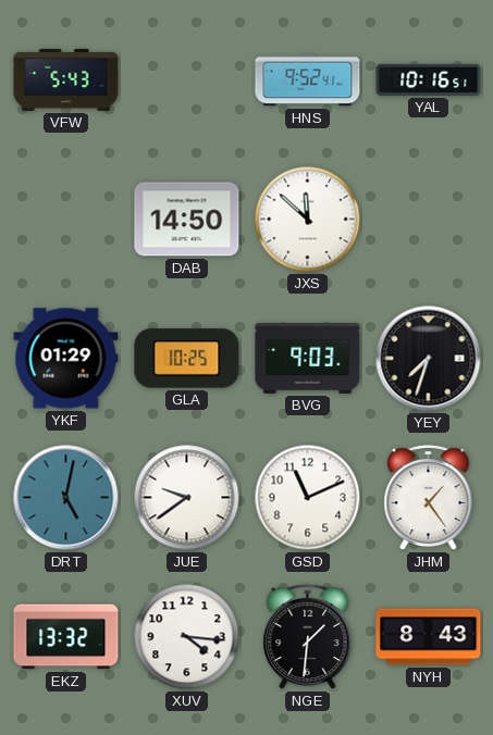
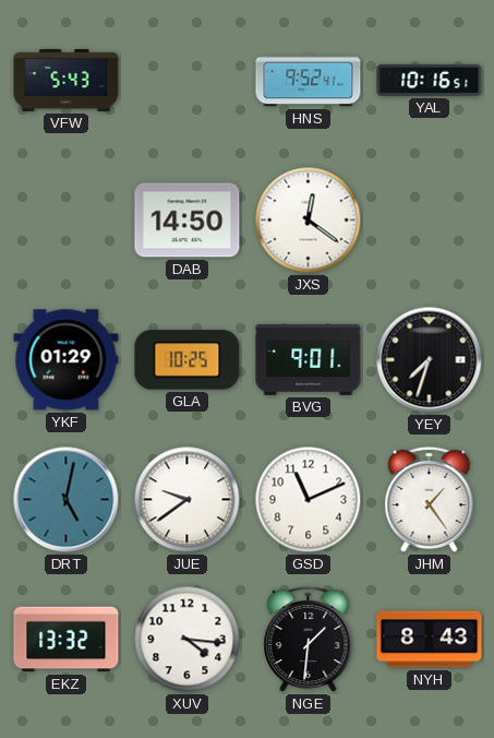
JXS: 11:52 -> 12:21
BVG: 9:03 -> 9:01
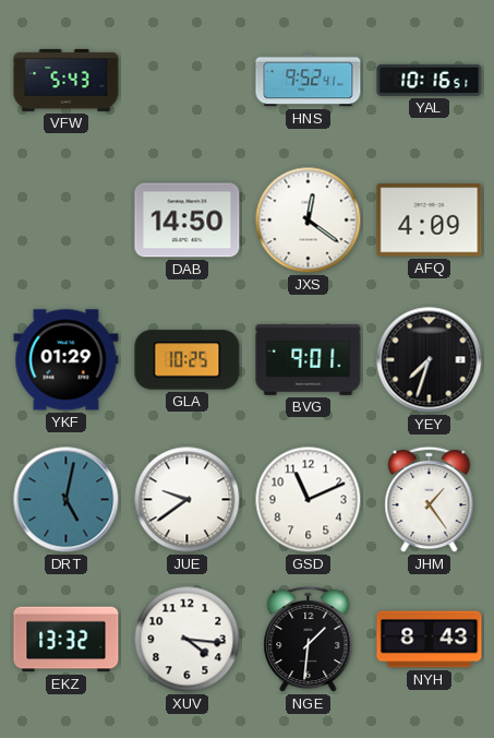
AFQ: none -> 4:09
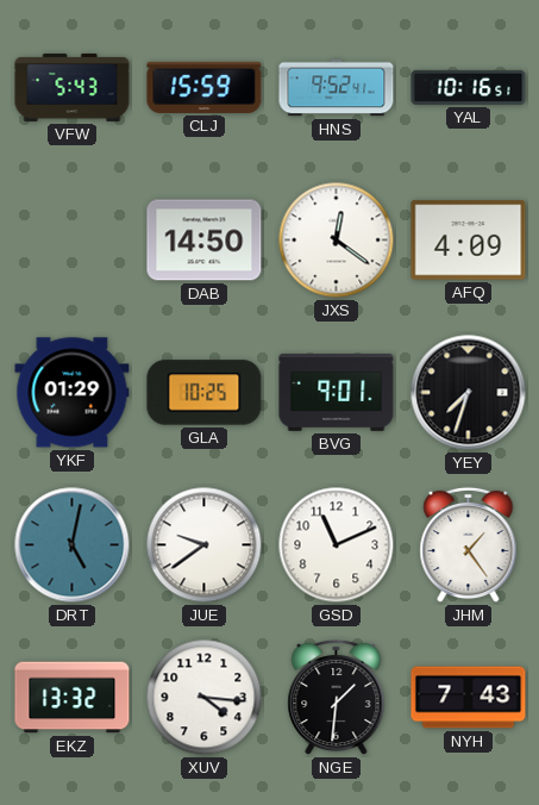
CLJ: none -> 15:59
NYH: 8:43 -> 7:43
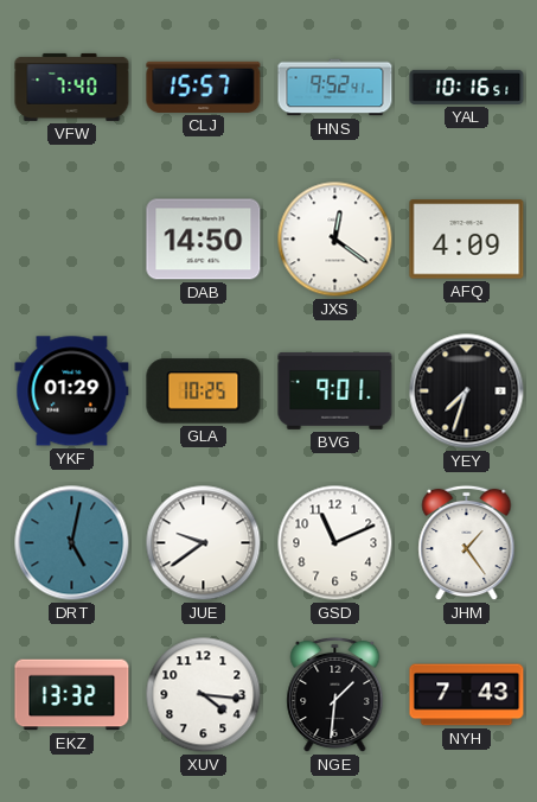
VFW: 5:43 -> 7:40
CLJ: 15:59 -> 15:57
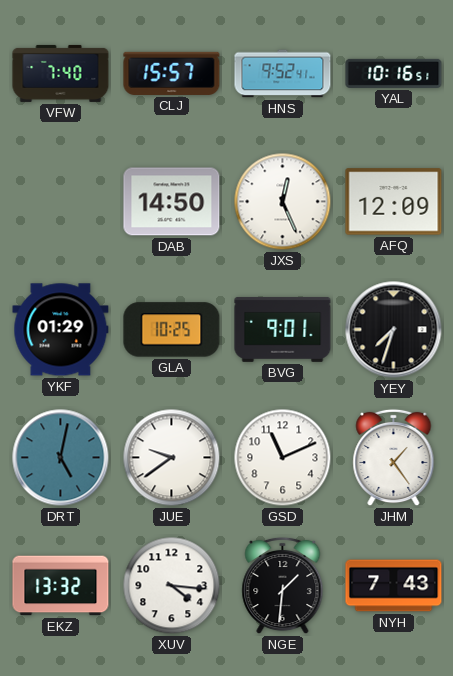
JXS: 12:21 -> 12:26
AFQ: 4:09 -> 12:09
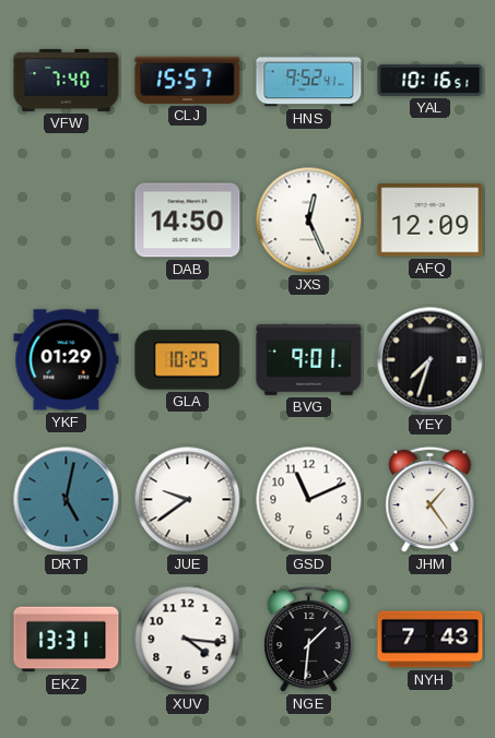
EKZ: 13:32 -> 13:31
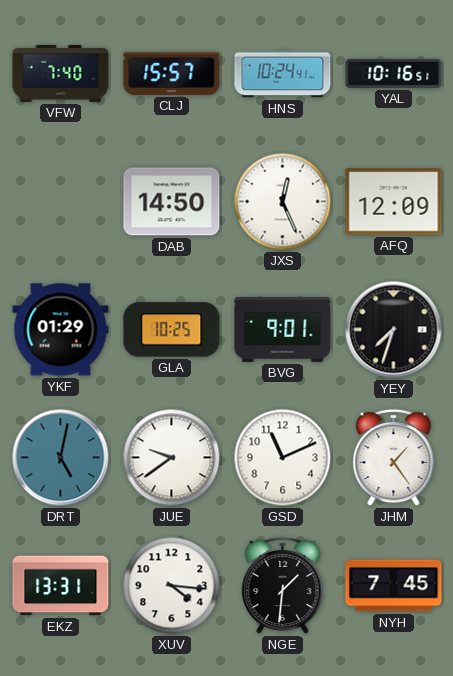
HNS: 9:52 -> 10:24
NYH: 7:43 -> 7:45
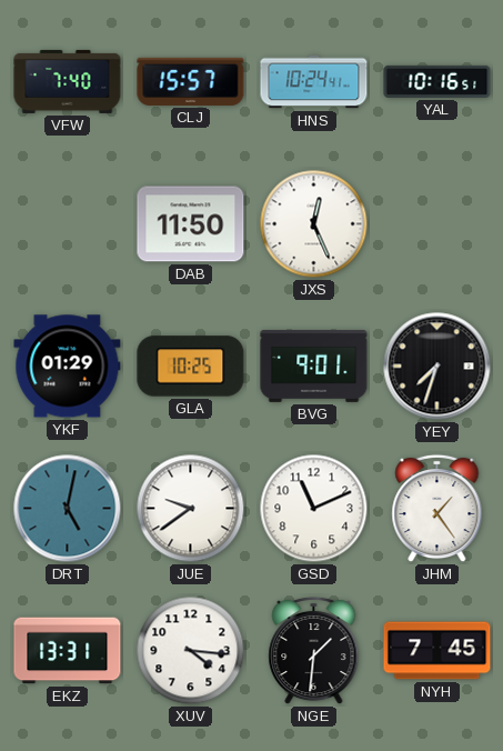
DAB: 14:50 -> 11:50
AFQ: 12:09 -> none
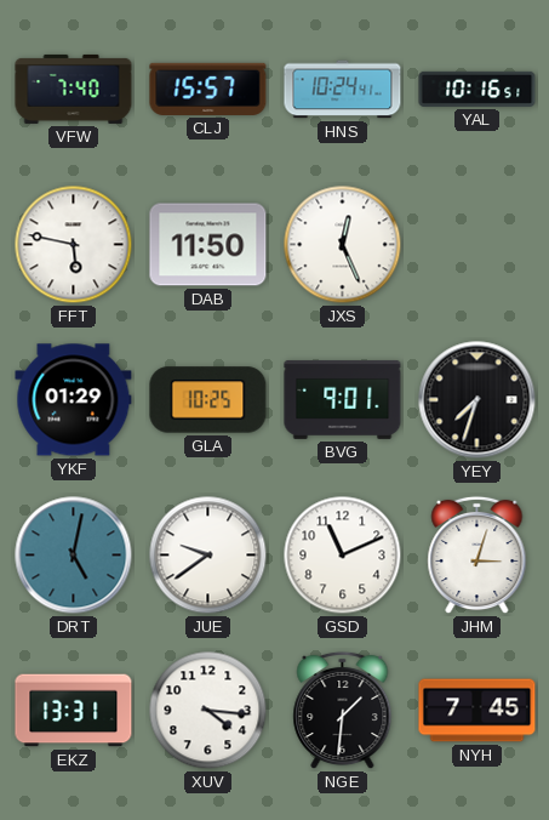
FFT: none -> 5:47
JHM: 1:24 -> 3:03
